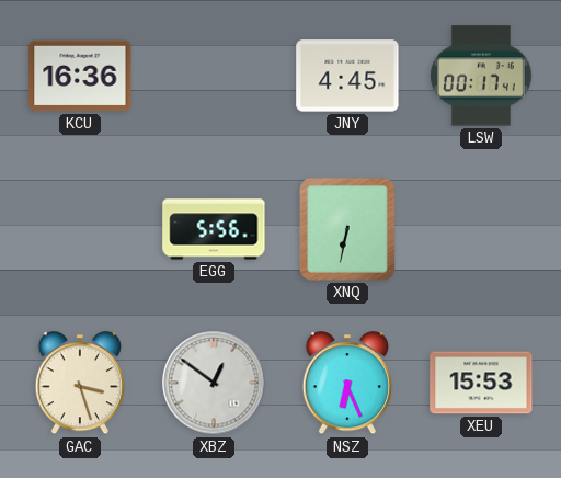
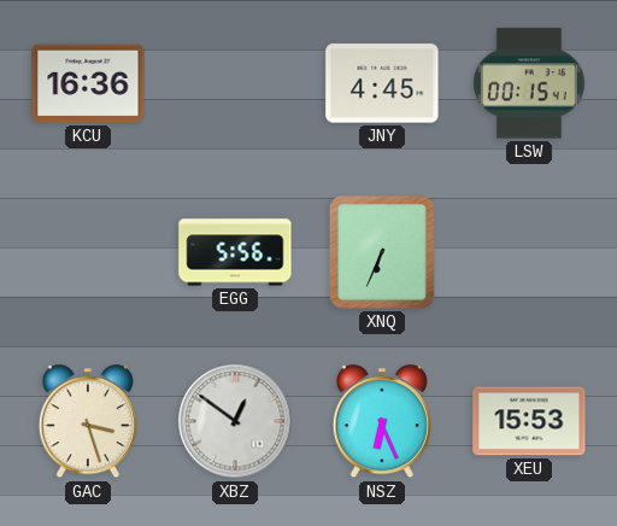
LSW: 00:17 -> 00:15
XNQ: 6:32 -> 6:34
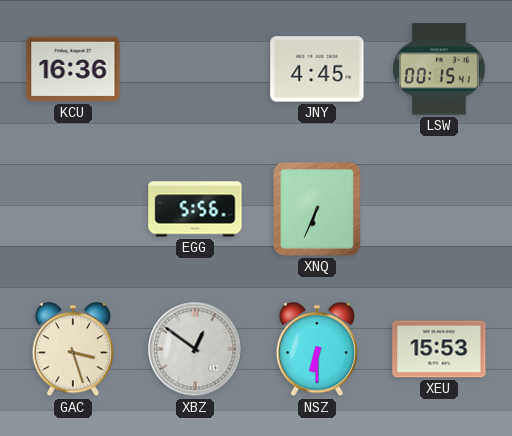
NSZ: 6:26 -> 6:30
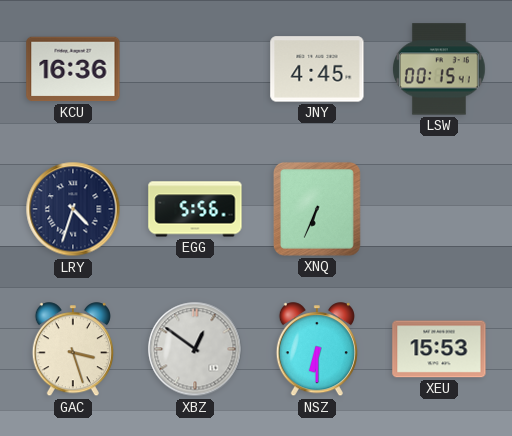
LRY: none -> 4:33
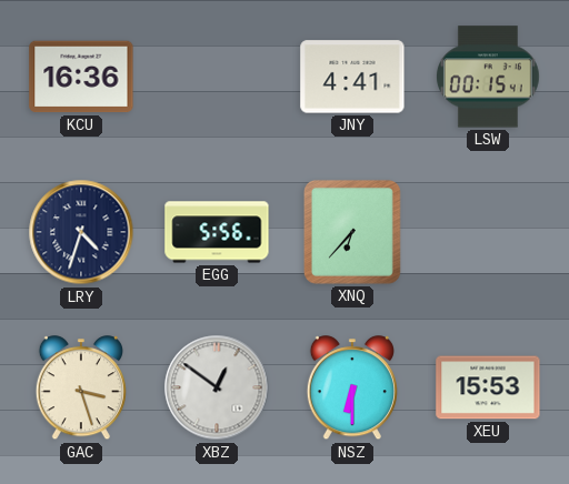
JNY: 4:45 -> 4:41
XNQ: 6:34 -> 6:37
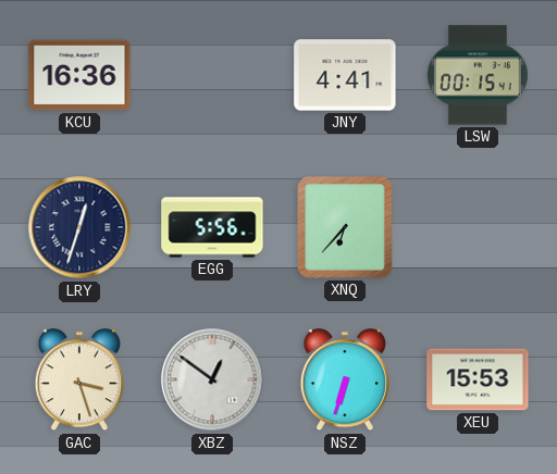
LRY: 4:33 -> 12:33
NSZ: 6:30 -> 6:33
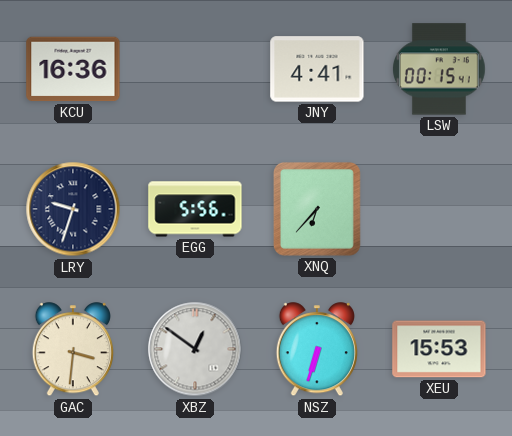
LRY: 12:33 -> 9:33
GAC: 3:27 -> 3:31
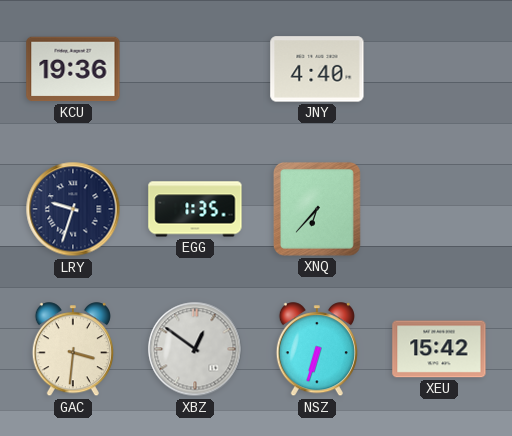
KCU: 16:36 -> 19:36
JNY: 4:41 -> 4:40
LSW: 00:15 -> none
EGG: 5:56 -> 1:35
XEU: 15:53 -> 15:42
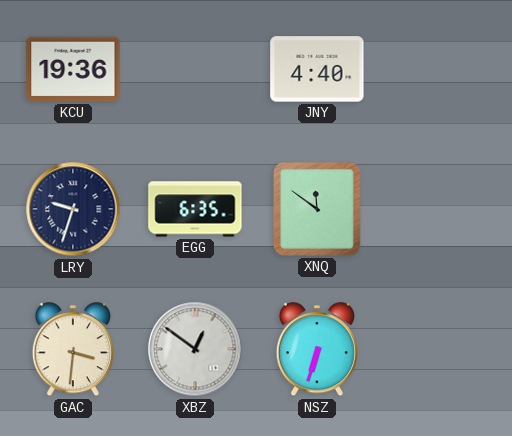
EGG: 1:35 -> 6:35
XNQ: 6:37 -> 11:51
XEU: 15:42 -> none
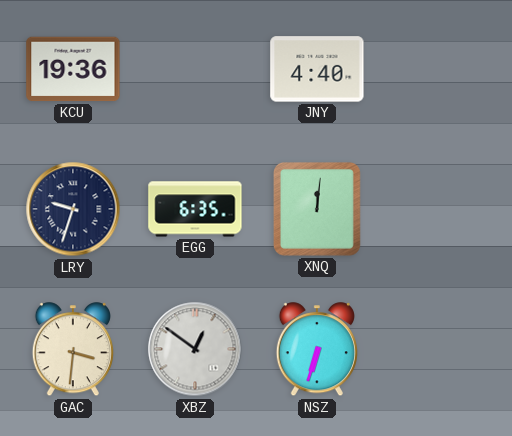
XNQ: 11:51 -> 12:01
